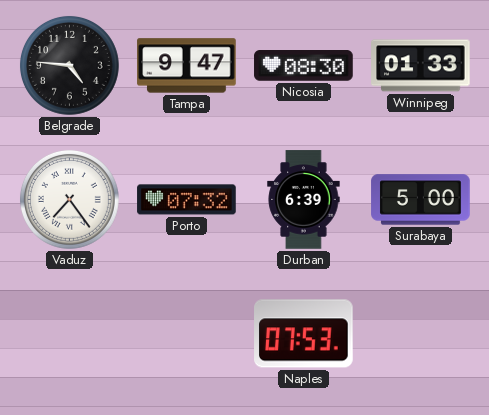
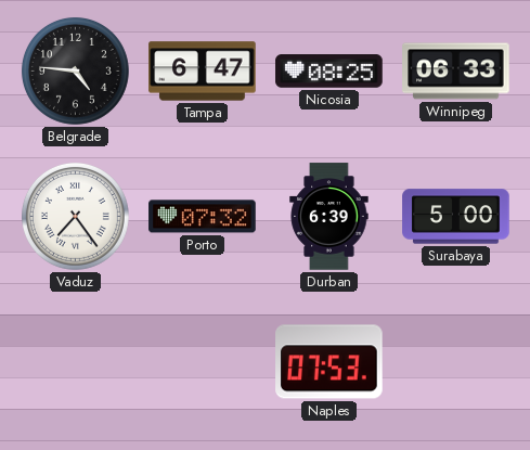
Tampa: 9:47 -> 6:47
Nicosia: 08:30 -> 08:25
Winnipeg: 01:33 -> 06:33
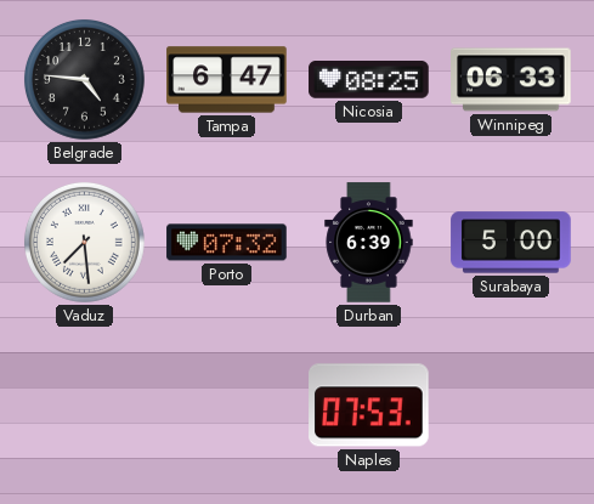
Vaduz: 7:24 -> 7:29
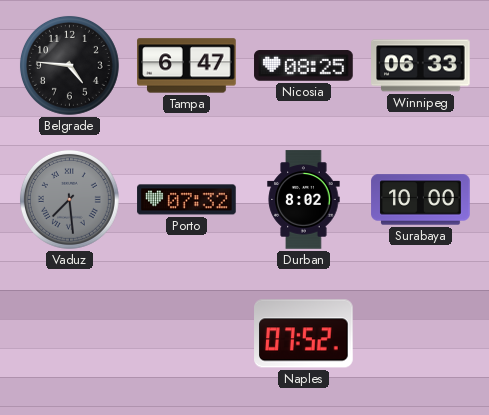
Vaduz dial: white -> grey
Durban: 6:39 -> 8:02
Surabaya: 5:00 -> 10:00
Naples: 07:53 -> 07:52
